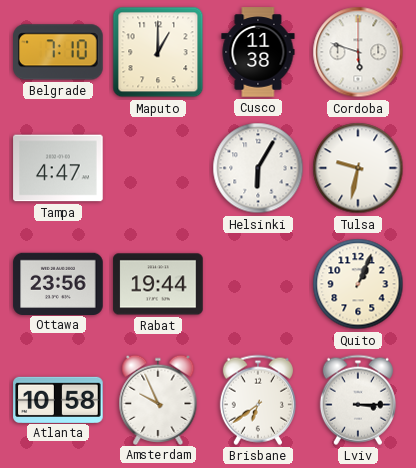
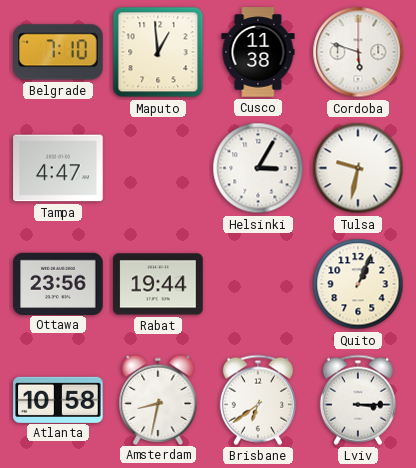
Maputo: 1:00 -> 12:59
Helsinki: 6:05 -> 3:05
Amsterdam: 9:56 -> 8:32
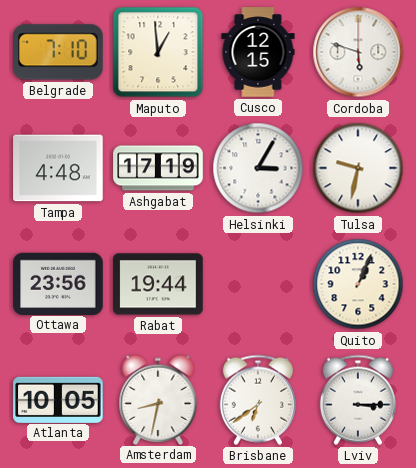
Cusco: 11:38 -> 12:15
Tampa: 4:47 -> 4:48
Ashgabat: none -> 17:19
Atlanta: 10:58 -> 10:05
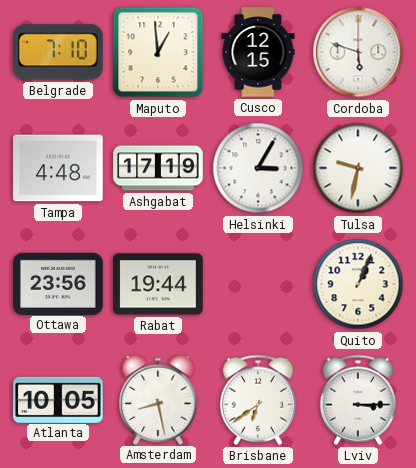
Amsterdam: 8:32 -> 8:28
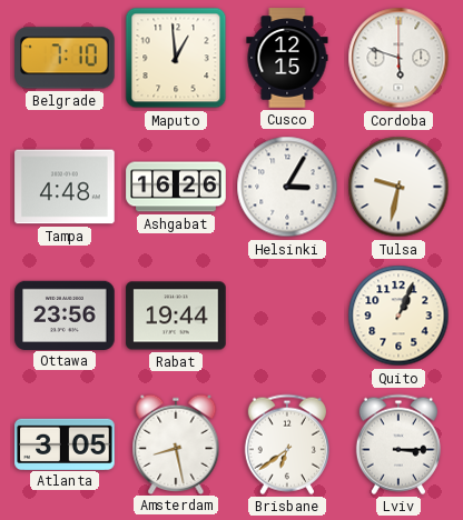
Ashgabat: 17:19 -> 16:26
Atlanta: 10:05 -> 3:05
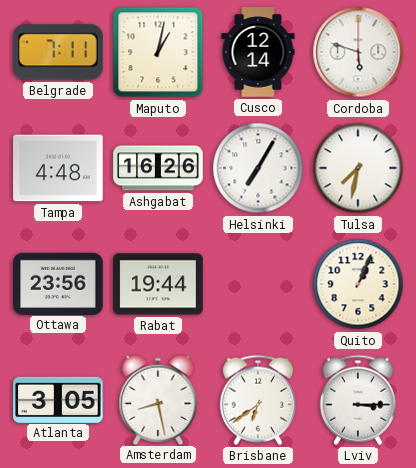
Belgrade: 7:10 -> 7:11
Maputo: 12:59 -> 1:02
Cusco: 12:15 -> 12:14
Helsinki: 3:05 -> 7:05
Tulsa: 9:32 -> 7:32
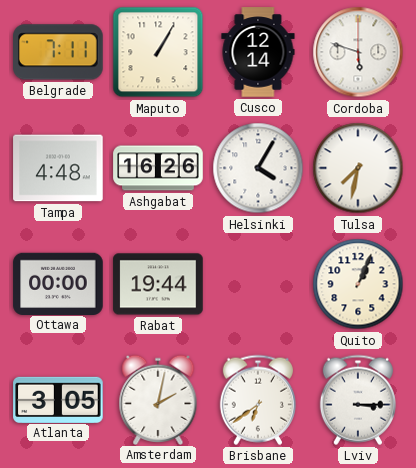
Maputo: 1:02 -> 1:05
Helsinki: 7:05 -> 4:05
Ottawa: 23:56 -> 00:00
Amsterdam: 8:28 -> 2:02
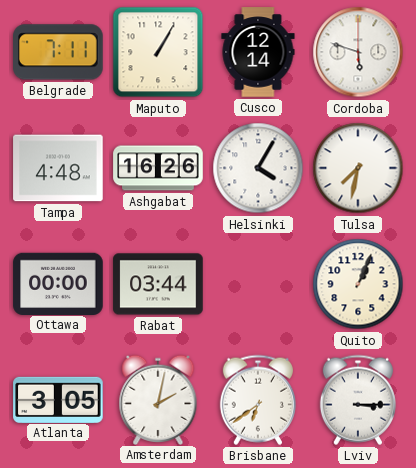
Rabat: 19:44 -> 03:44
